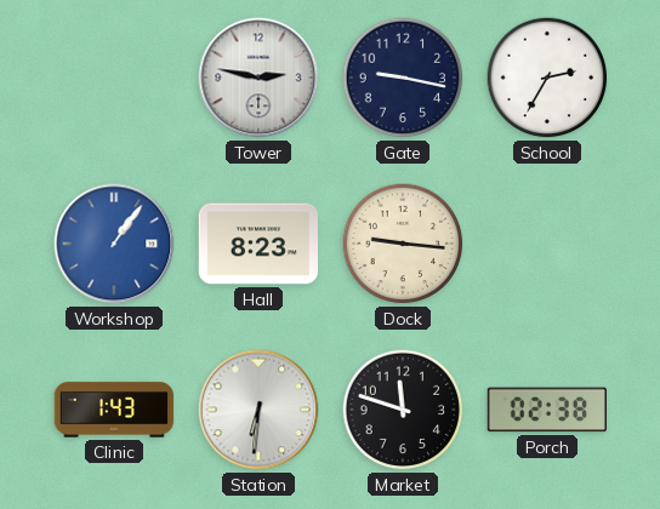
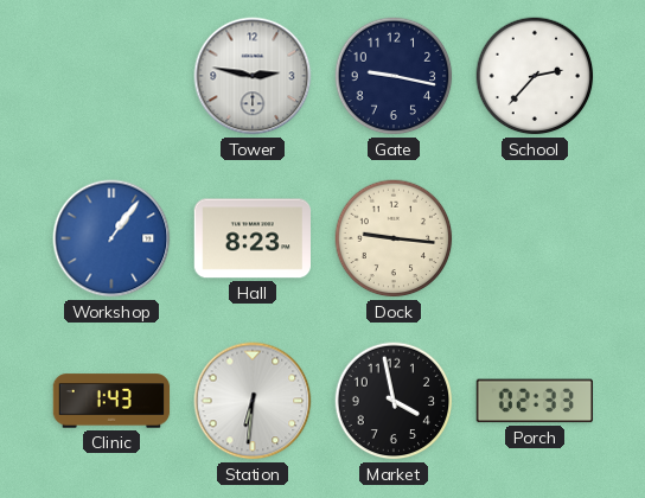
School: 2:35 -> 2:37
Market: 11:48 -> 3:58
Porch: 02:38 -> 02:33
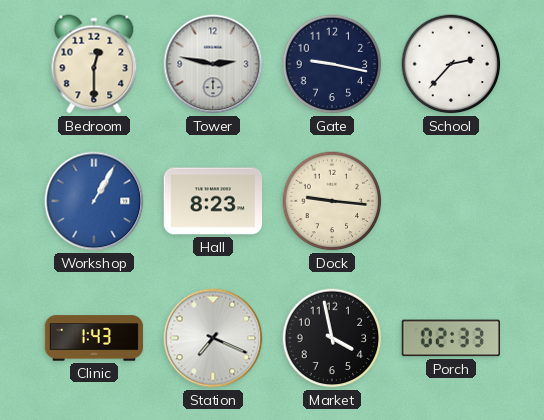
Bedroom: none -> 12:30
Workshop: 1:06 -> 1:05
Station: 6:31 -> 7:19
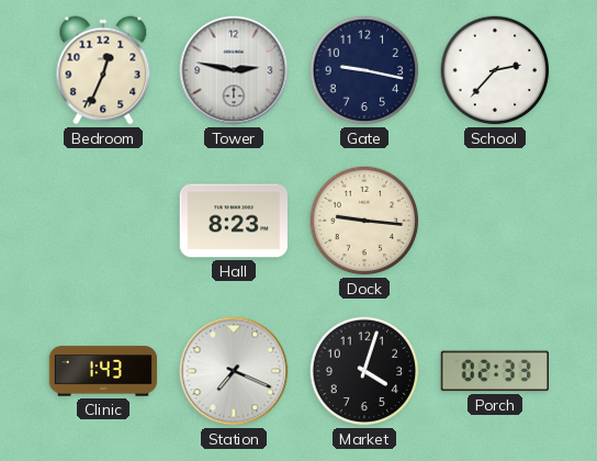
Bedroom: 12:30 -> 12:34
Workshop: 1:05 -> none
Market: 3:58 -> 4:03
